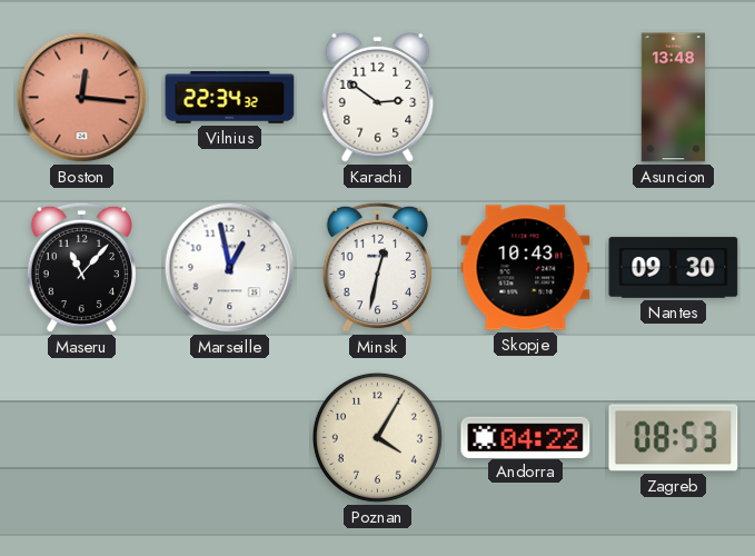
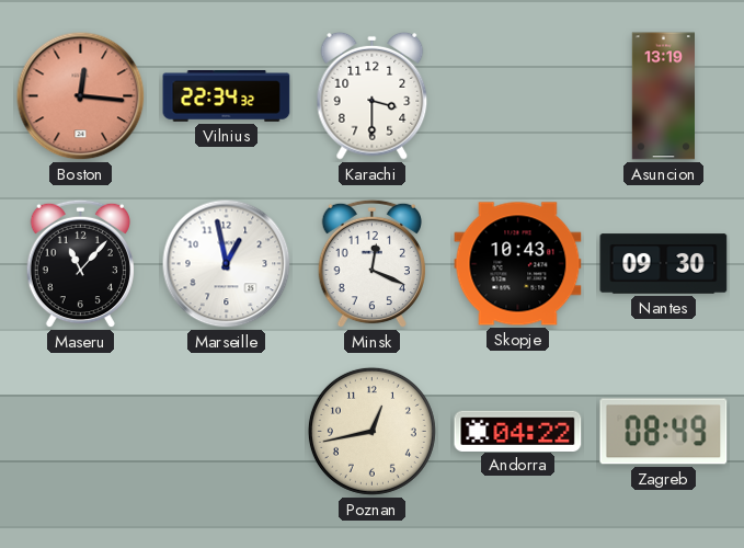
Karachi: 2:51 -> 3:30
Asuncion: 13:48 -> 13:19
Minsk: 12:32 -> 12:19
Poznan: 4:05 -> 12:43
Zagreb: 08:53 -> 08:49
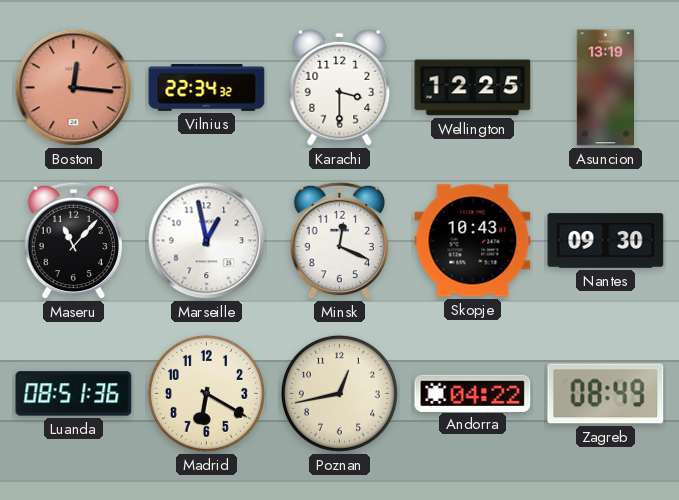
Wellington: none -> 12:25
Luanda: none -> 08:51
Madrid: none -> 6:20
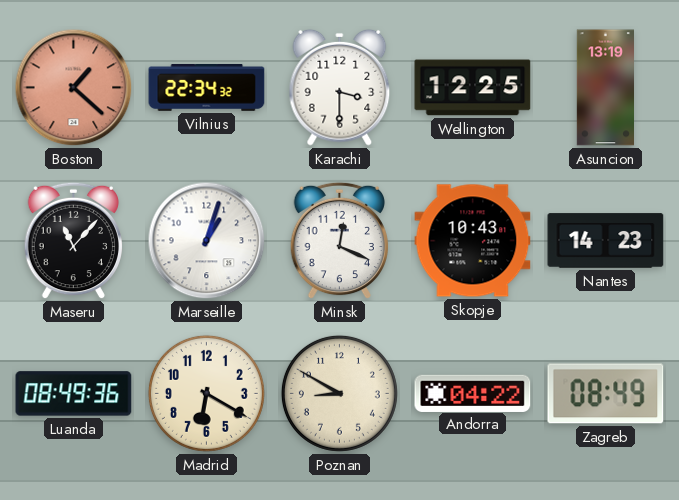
Boston: 12:16 -> 1:22
Marseille: 12:58 -> 1:03
Nantes: 09:30 -> 14:23
Luanda: 08:51 -> 08:49
Poznan: 12:43 -> 8:50
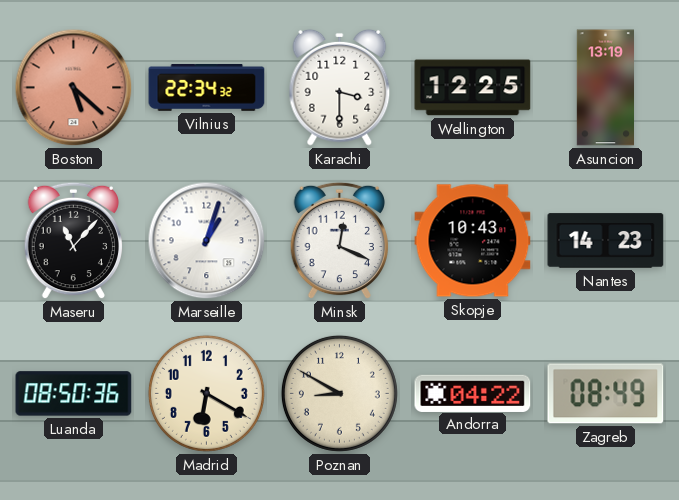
Boston: 1:22 -> 5:22
Luanda: 08:49 -> 08:50
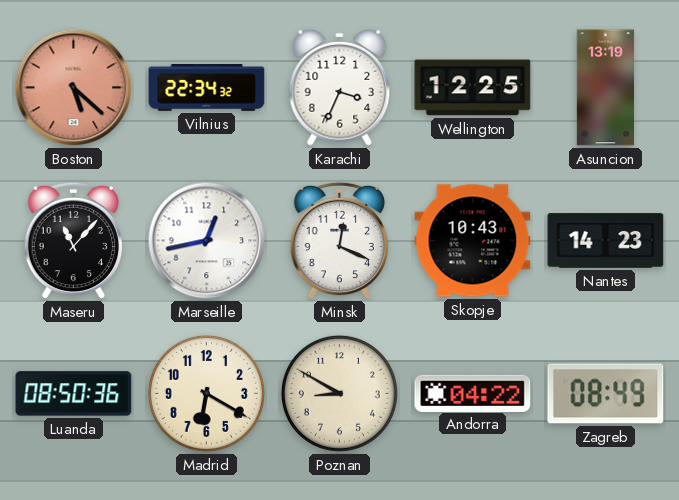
Karachi: 3:30 -> 3:34
Marseille: 1:03 -> 12:43
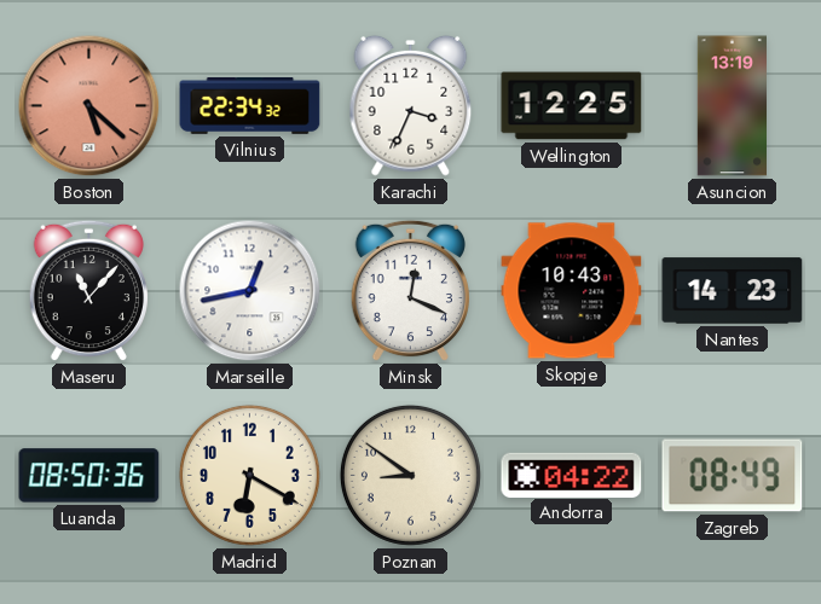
Poznan: 8:50 -> 8:51
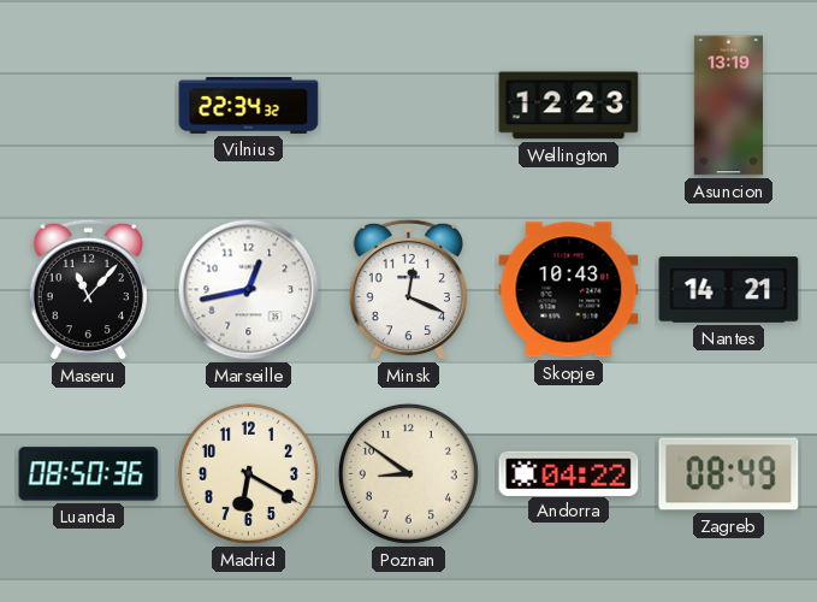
Boston: 5:22 -> none
Karachi: 3:34 -> none
Wellington: 12:25 -> 12:23
Nantes: 14:23 -> 14:21
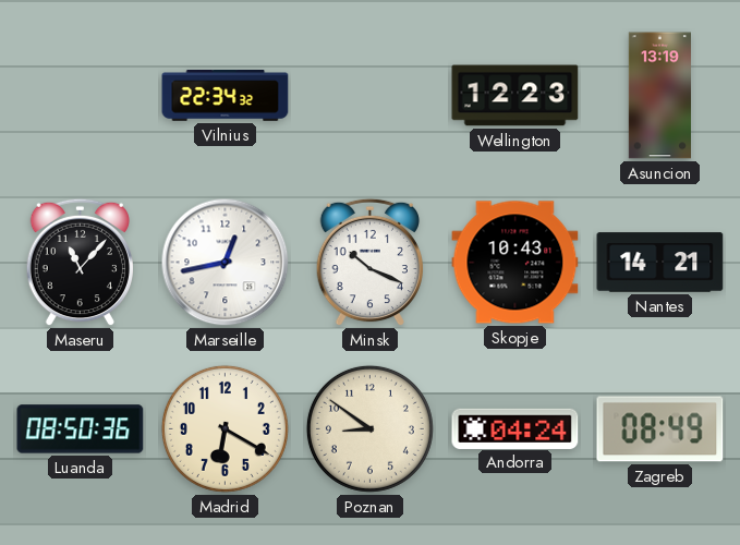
Minsk: 12:19 -> 10:19
Andorra: 04:22 -> 04:24
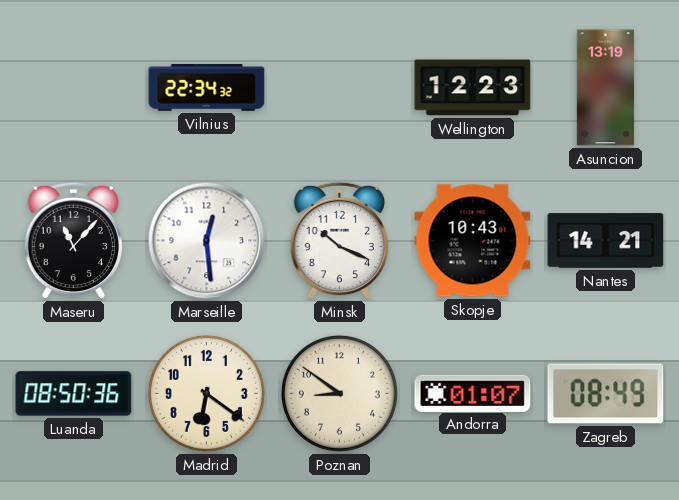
Marseille: 12:43 -> 12:29
Madrid: 6:20 -> 6:21
Andorra: 04:24 -> 01:07
